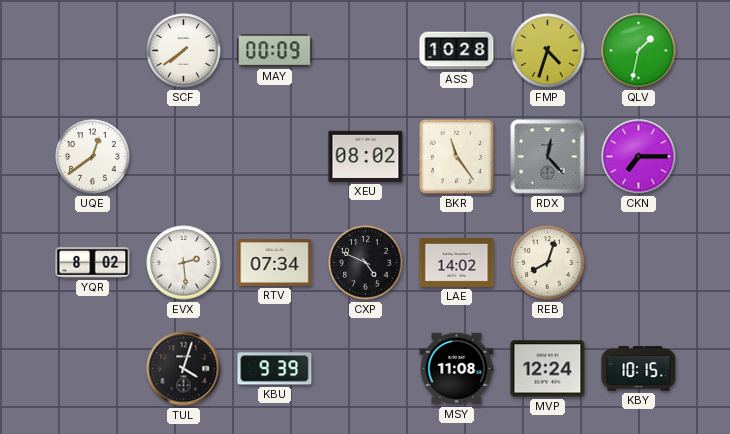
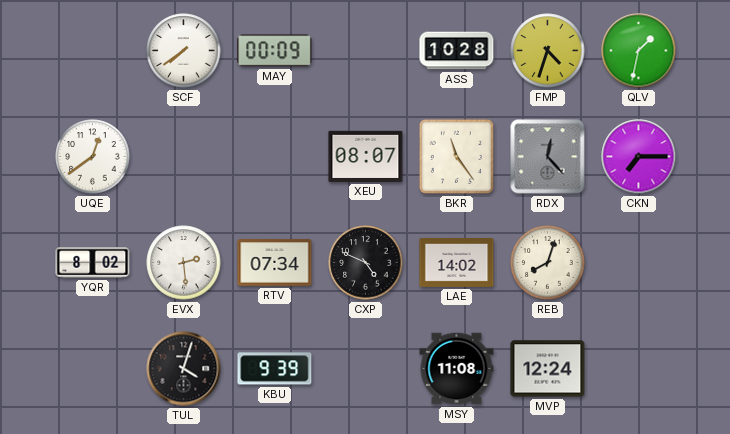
XEU: 08:02 -> 08:07
KBY: 10:15 -> none
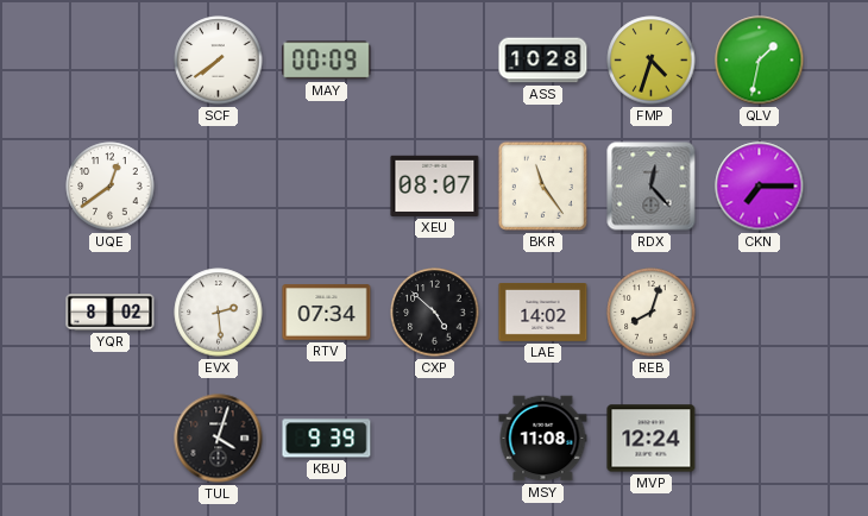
CXP: 4:49 -> 4:52
